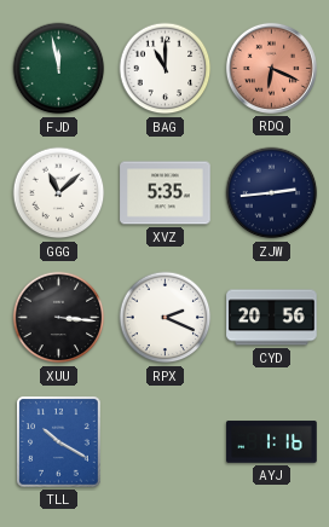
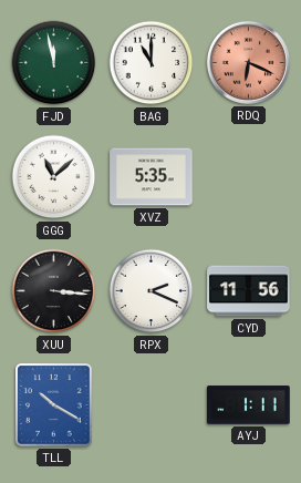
ZJW: 2:44 -> none
CYD: 20:56 -> 11:56
AYJ: 1:16 -> 1:11
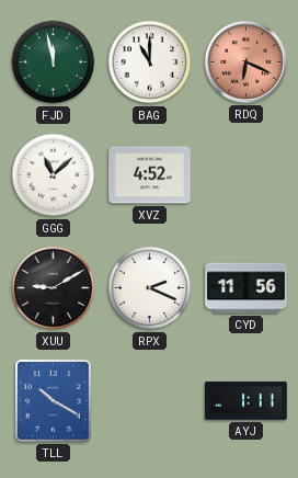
XVZ: 5:35 -> 4:52
XUU: 3:16 -> 9:10
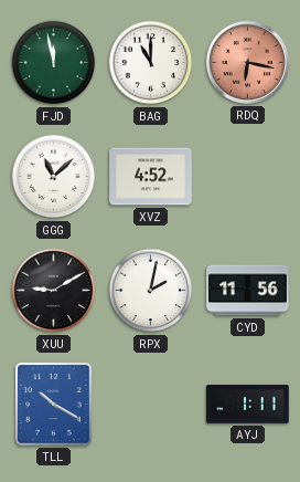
RDQ: 6:19 -> 6:17
RPX: 2:19 -> 2:02
